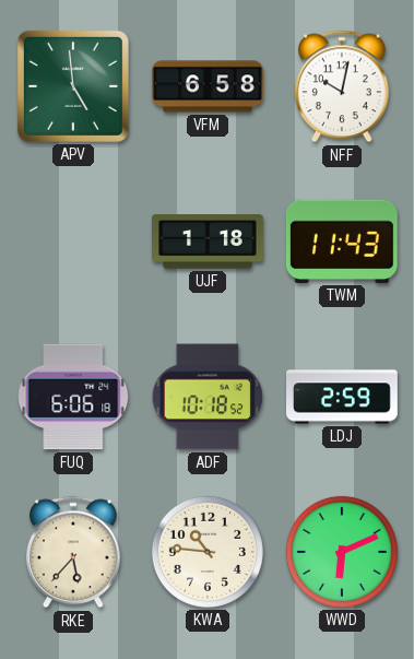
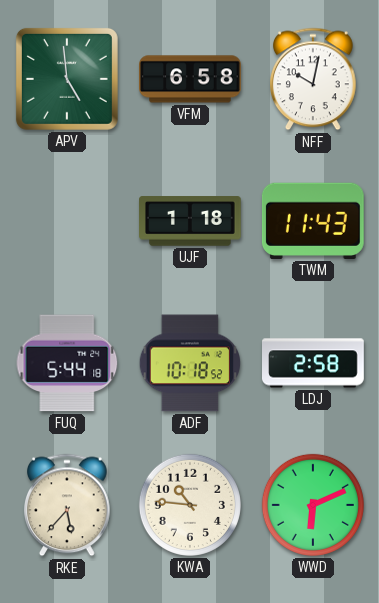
FUQ: 6:06 -> 5:44
LDJ: 2:59 -> 2:58
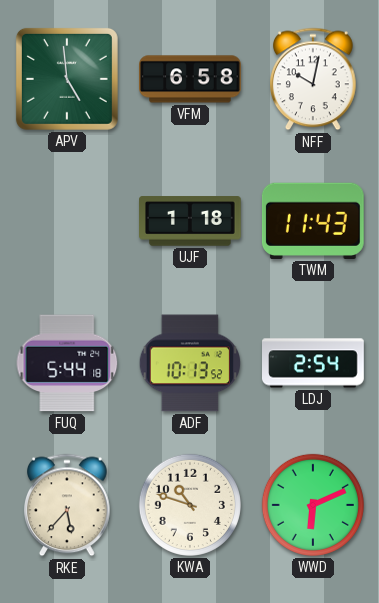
ADF: 10:18 -> 10:13
LDJ: 2:58 -> 2:54
KWA: 10:46 -> 10:48
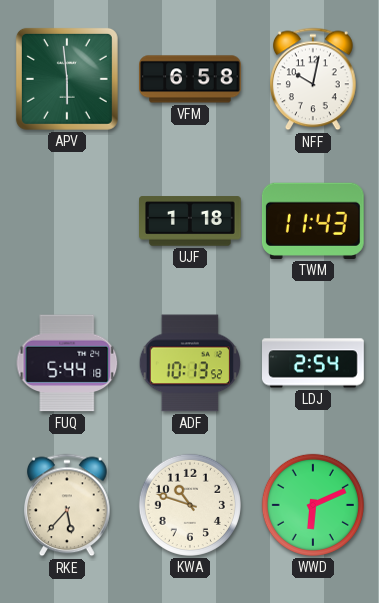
APV: 4:59 -> 5:59
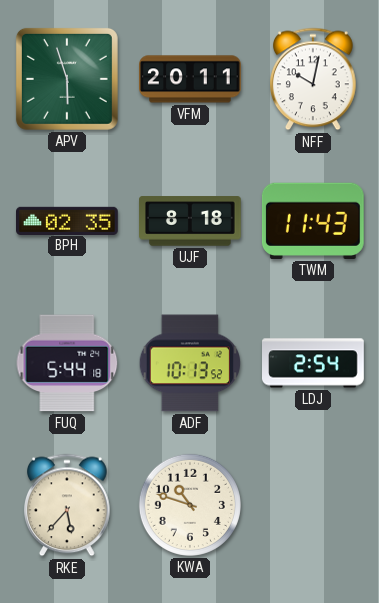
APV: 5:59 -> 5:57
VFM: 6:58 -> 20:11
BPH: none -> 02:35
UJF: 1:18 -> 8:18
WWD: 6:11 -> none
